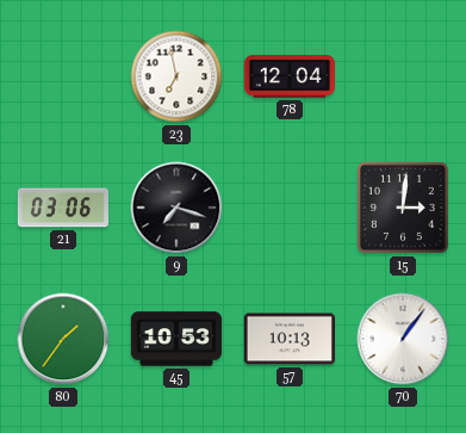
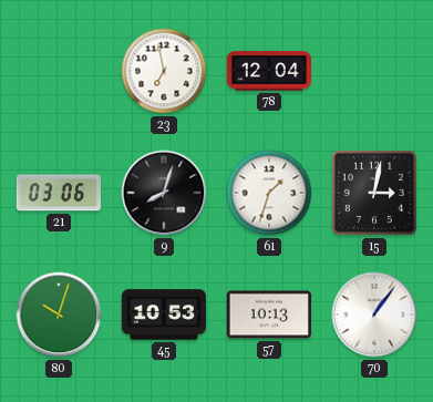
9: 7:18 -> 8:03
61: none -> 1:33
15: 3:01 -> 3:02
80: 1:36 -> 10:03
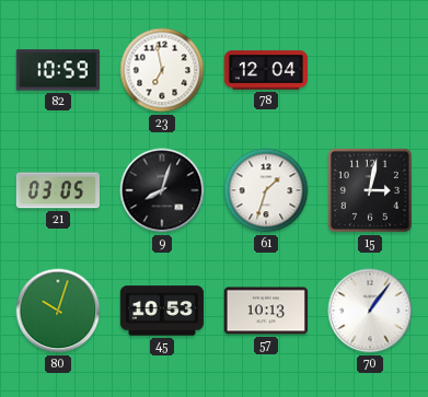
82: none -> 10:59
21: 03:06 -> 03:05
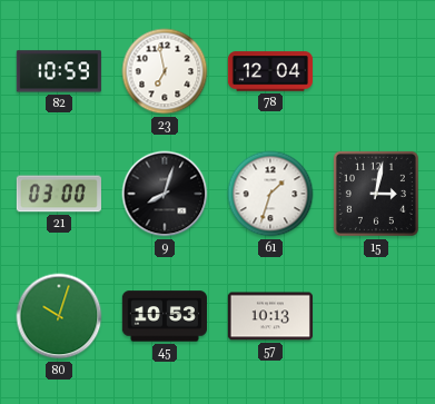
21: 03:05 -> 03:00
70: 1:06 -> none
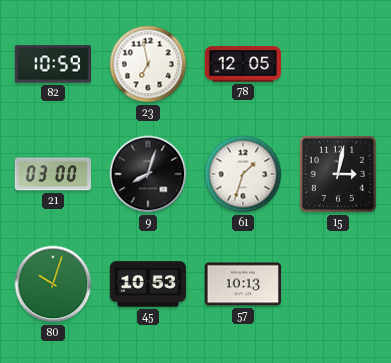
78: 12:04 -> 12:05
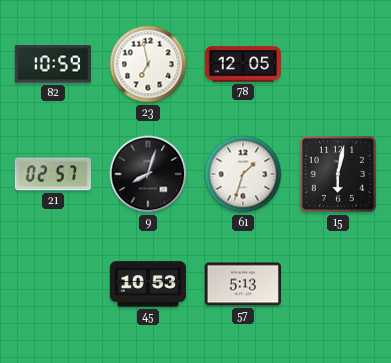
21: 03:00 -> 02:57
15: 3:02 -> 6:02
80: 10:03 -> none
57: 10:13 -> 5:13
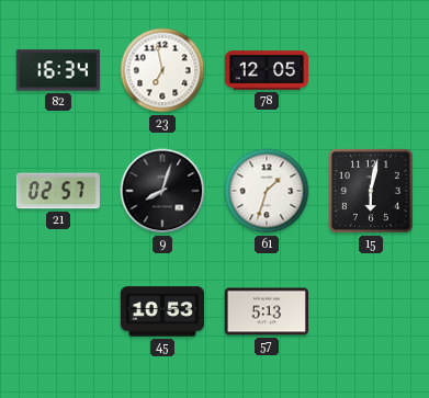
82: 10:59 -> 16:34
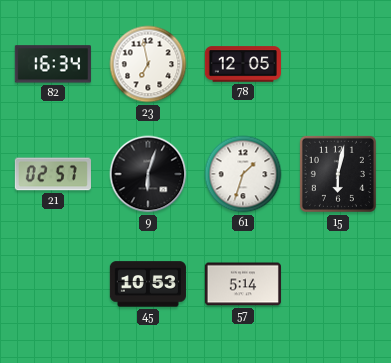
9: 8:03 -> 6:03
57: 5:13 -> 5:14
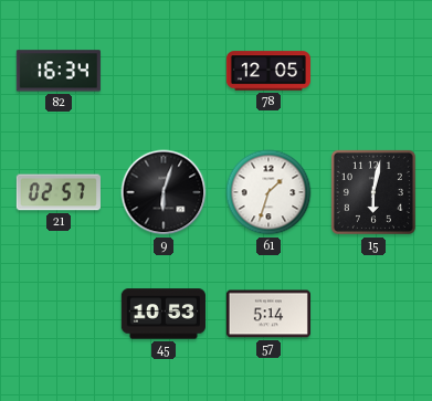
23: 6:58 -> none
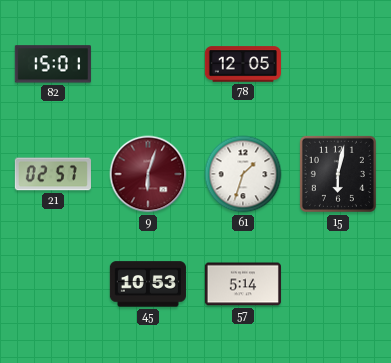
82: 16:34 -> 15:01
9 dial: black -> burgundy
